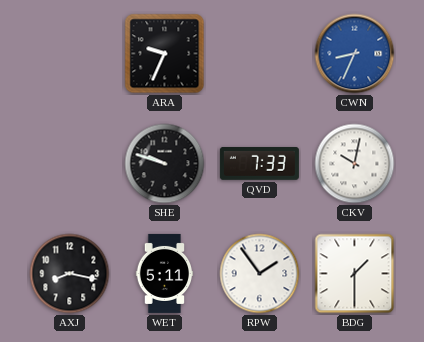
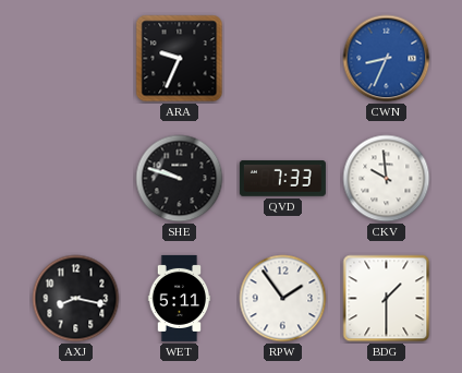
CKV: 10:02 -> 9:59
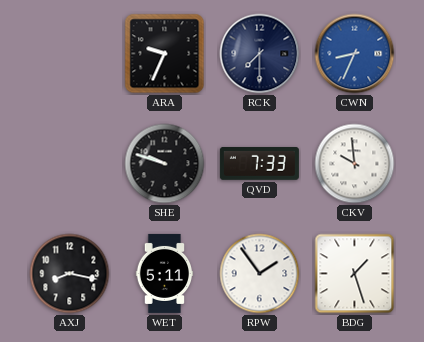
RCK: none -> 7:30
BDG: 1:30 -> 1:27
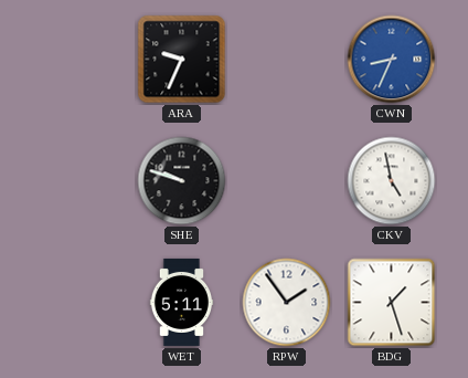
RCK: 7:30 -> none
QVD: 7:33 -> none
CKV: 9:59 -> 4:58
AXJ: 8:17 -> none
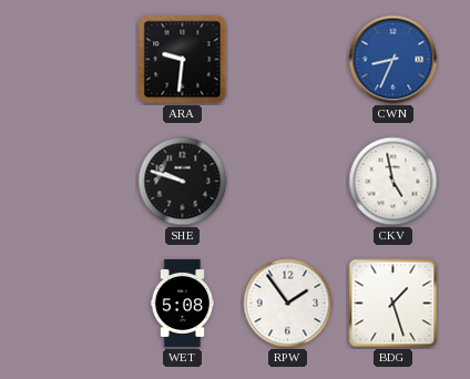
ARA: 9:34 -> 9:31
WET: 5:11 -> 5:08
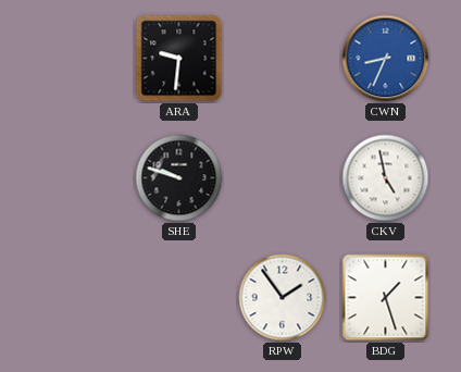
WET: 5:08 -> none
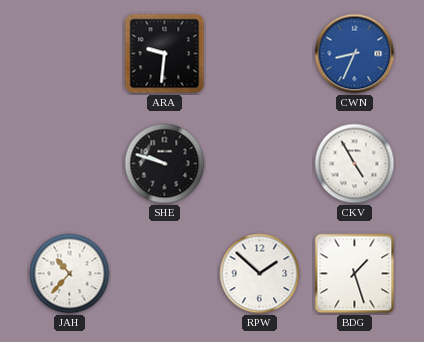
CKV: 4:58 -> 4:55
JAH: none -> 10:37
RPW: 1:54 -> 1:52
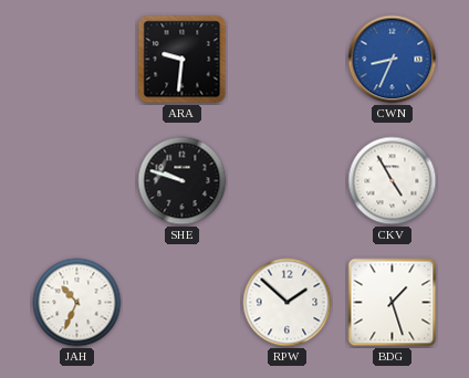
JAH: 10:37 -> 10:34
